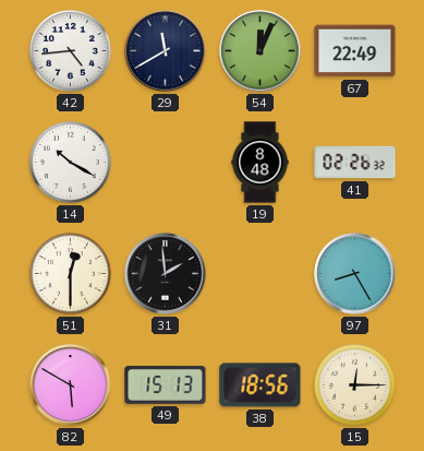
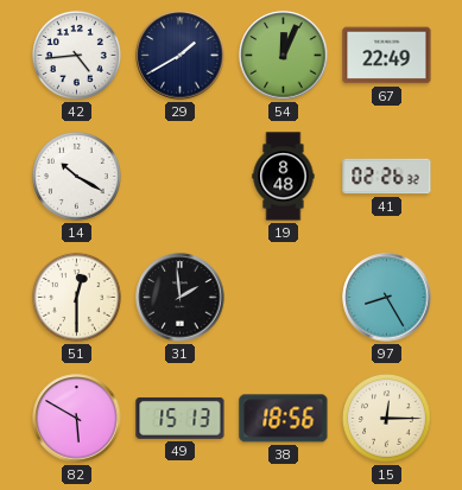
29: 11:40 -> 1:40
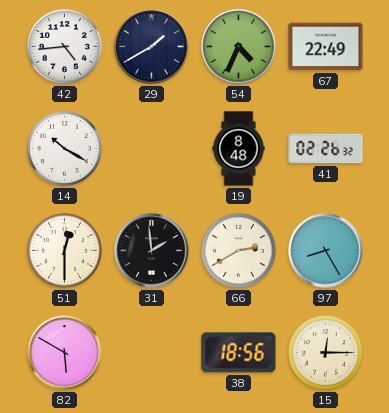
54: 12:04 -> 4:34
66: none -> 2:40
49: 15:13 -> none
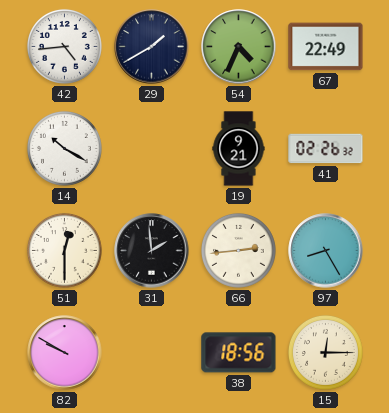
19: 8:48 -> 9:21
66: 2:40 -> 2:44
82: 5:50 -> 9:50
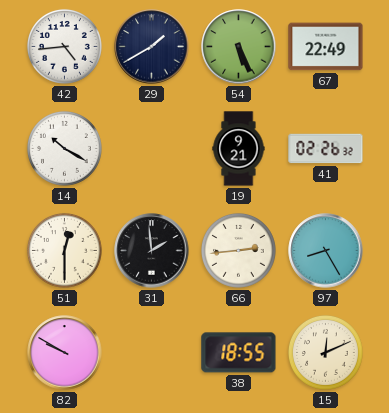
54: 4:34 -> 5:26
38: 18:56 -> 18:55
15: 12:15 -> 12:11
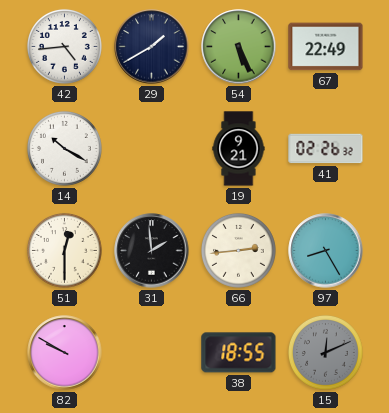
15 dial: cream -> grey
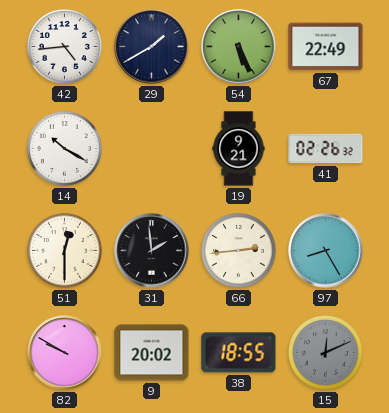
9: none -> 20:02
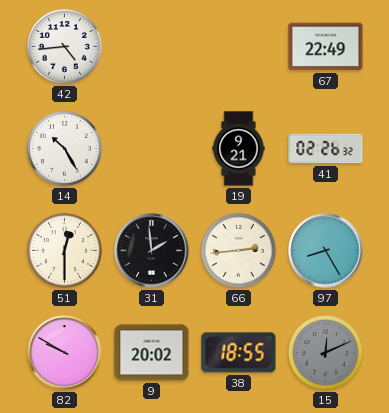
29: 1:40 -> none
54: 5:26 -> none
14: 10:20 -> 10:25
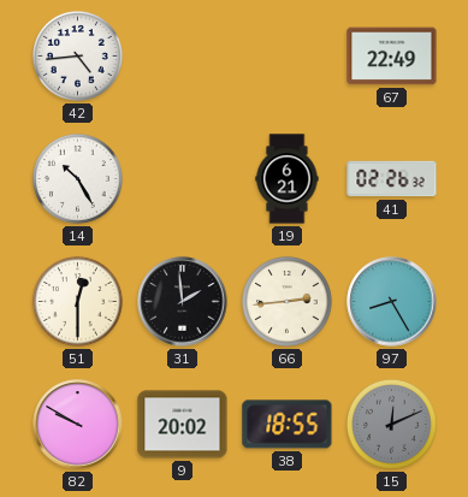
19: 9:21 -> 6:21
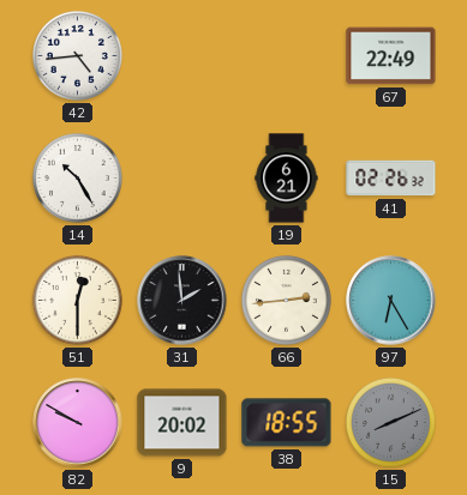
97: 8:25 -> 6:25
15: 12:11 -> 8:11
